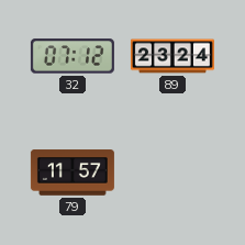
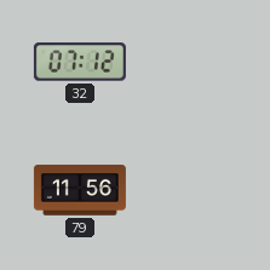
89: 23:24 -> none
79: 11:57 -> 11:56
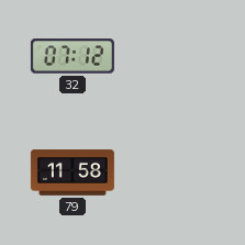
79: 11:56 -> 11:58
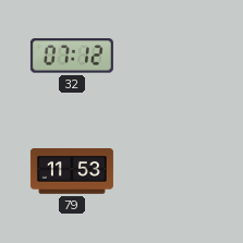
79: 11:58 -> 11:53
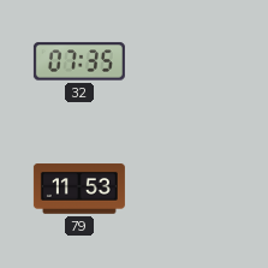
32: 07:12 -> 07:35
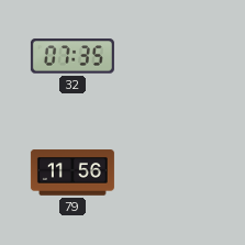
79: 11:53 -> 11:56
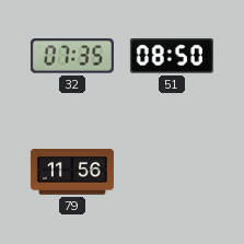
51: none -> 08:50
